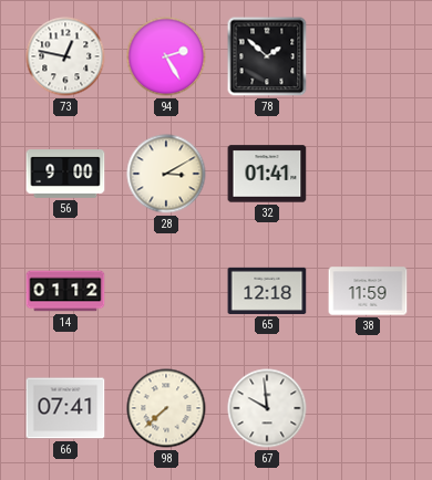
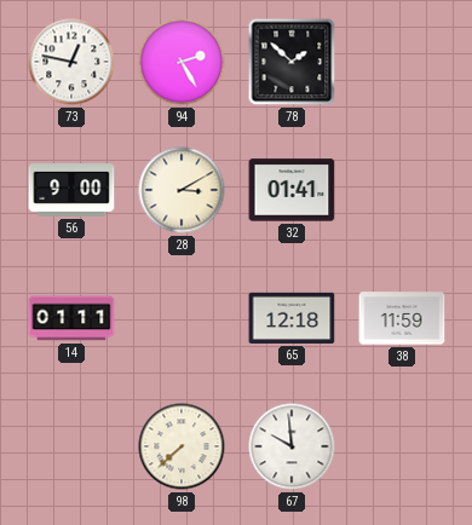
14: 01:12 -> 01:11
66: 07:41 -> none
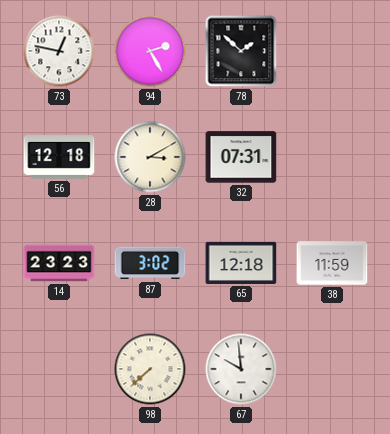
56: 9:00 -> 12:18
32: 01:41 -> 07:31
14: 01:11 -> 23:23
87: none -> 3:02
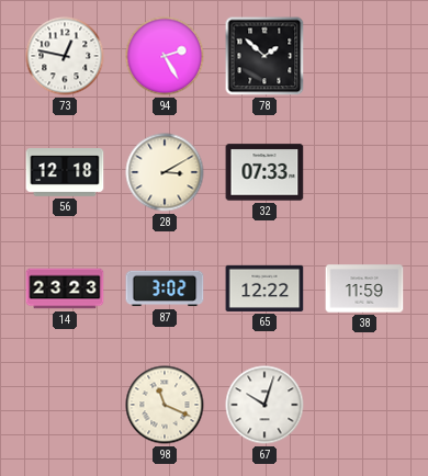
32: 07:31 -> 07:33
65: 12:18 -> 12:22
98: 7:38 -> 11:19
67: 9:59 -> 10:03
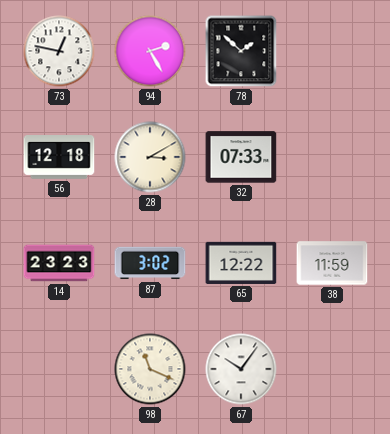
67: 10:03 -> 10:06
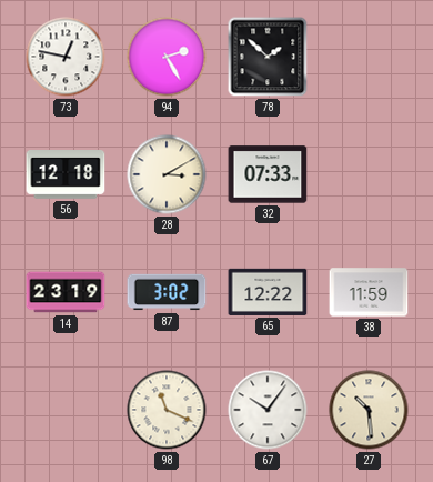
14: 23:23 -> 23:19
27: none -> 10:29
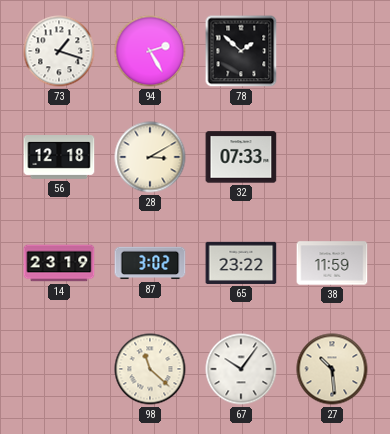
73: 12:47 -> 1:18
65: 12:22 -> 23:22
98: 11:19 -> 11:22
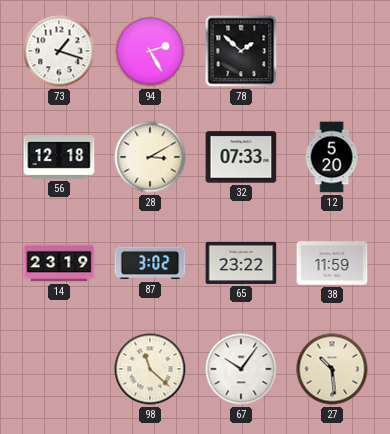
12: none -> 5:20
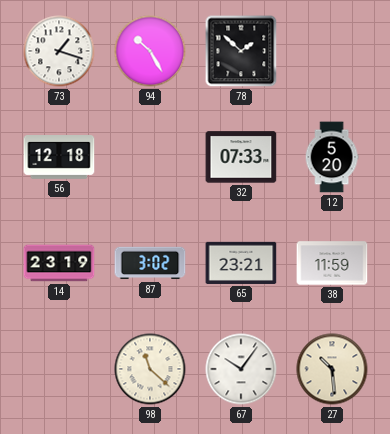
94: 2:25 -> 10:25
28: 3:10 -> none
65: 23:22 -> 23:21
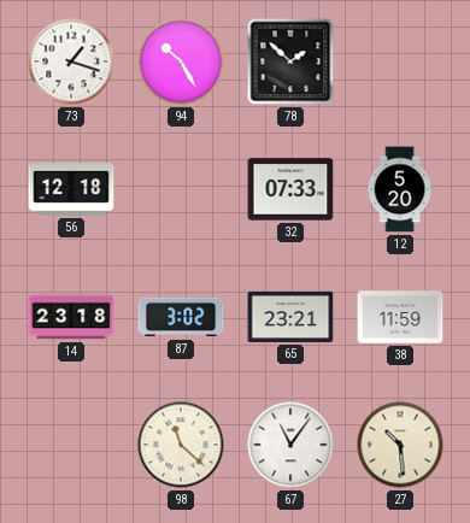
14: 23:19 -> 23:18
67: 10:06 -> 11:06
